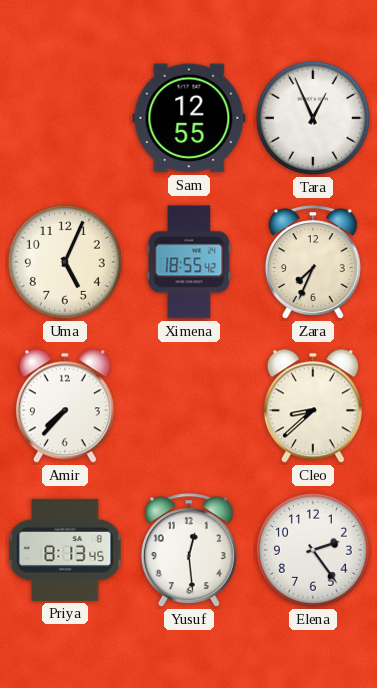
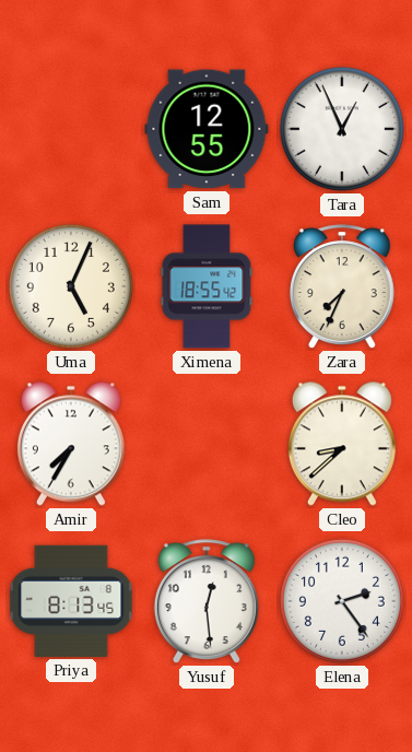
Amir: 7:37 -> 7:35
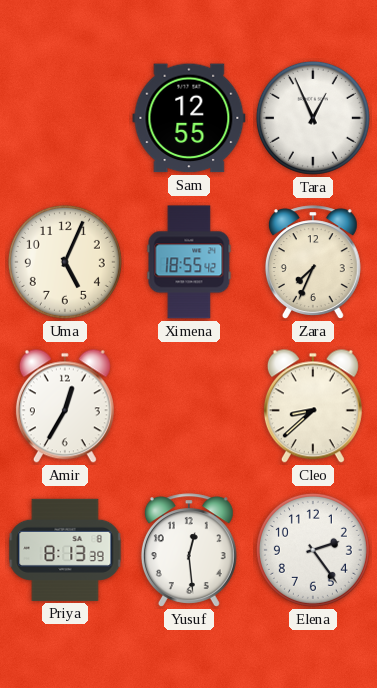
Amir: 7:35 -> 12:35
Priya: 8:13:45 -> 8:13:39
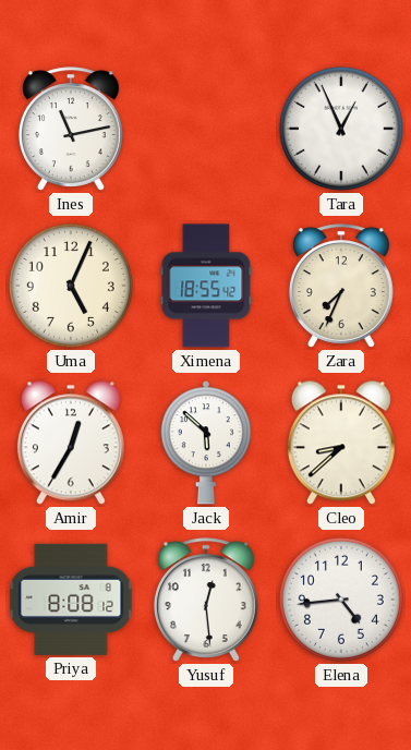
Ines: none -> 11:13
Sam: 12:55 -> none
Jack: none -> 5:52
Priya: 8:13 -> 8:08
Elena: 2:24 -> 4:44
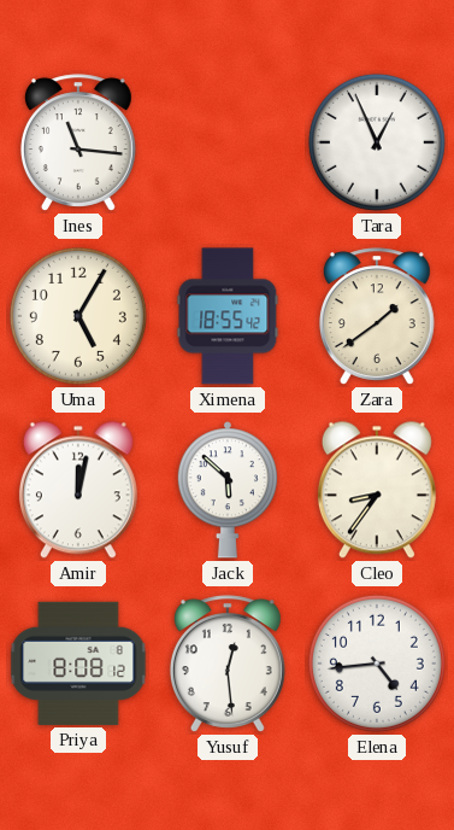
Ines: 11:13 -> 11:16
Uma: 5:04 -> 5:05
Zara: 7:34 -> 1:39
Amir: 12:35 -> 12:02
Cleo: 8:38 -> 8:36
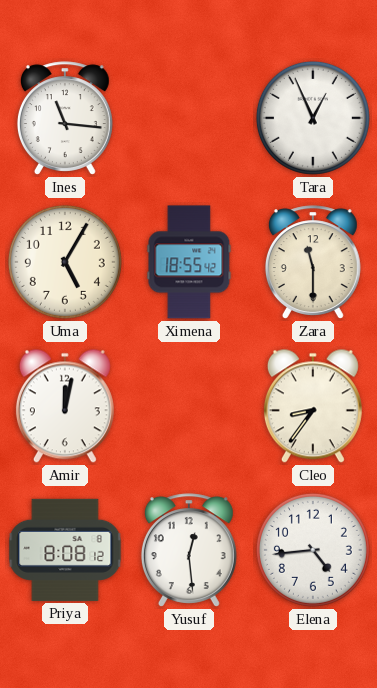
Zara: 1:39 -> 11:30
Jack: 5:52 -> none
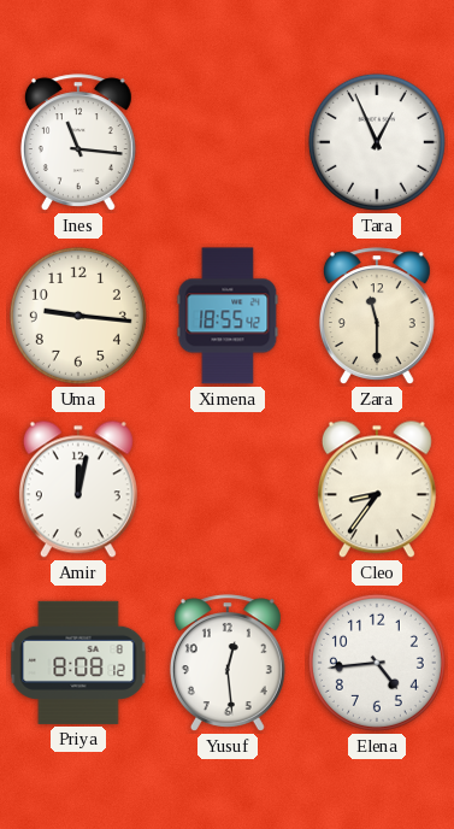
Uma: 5:05 -> 9:16
